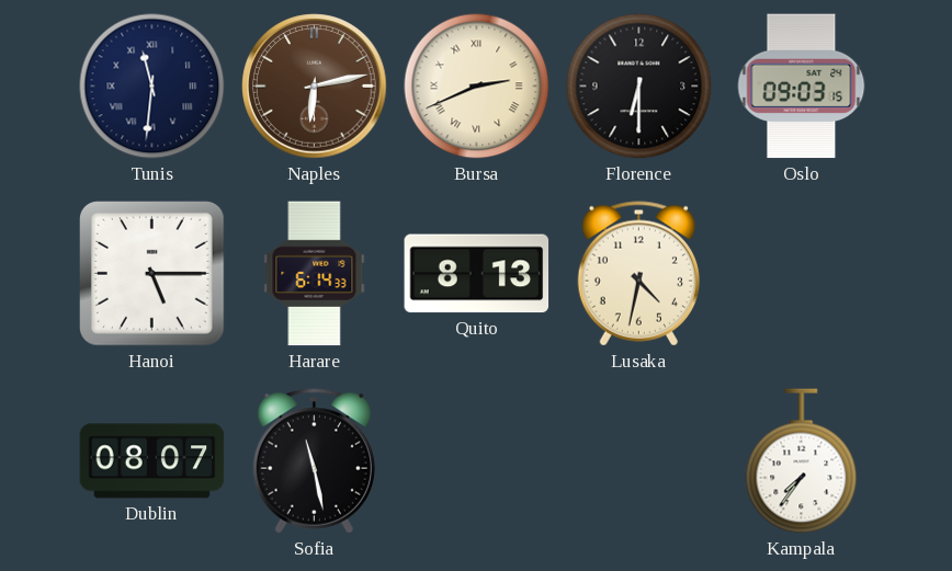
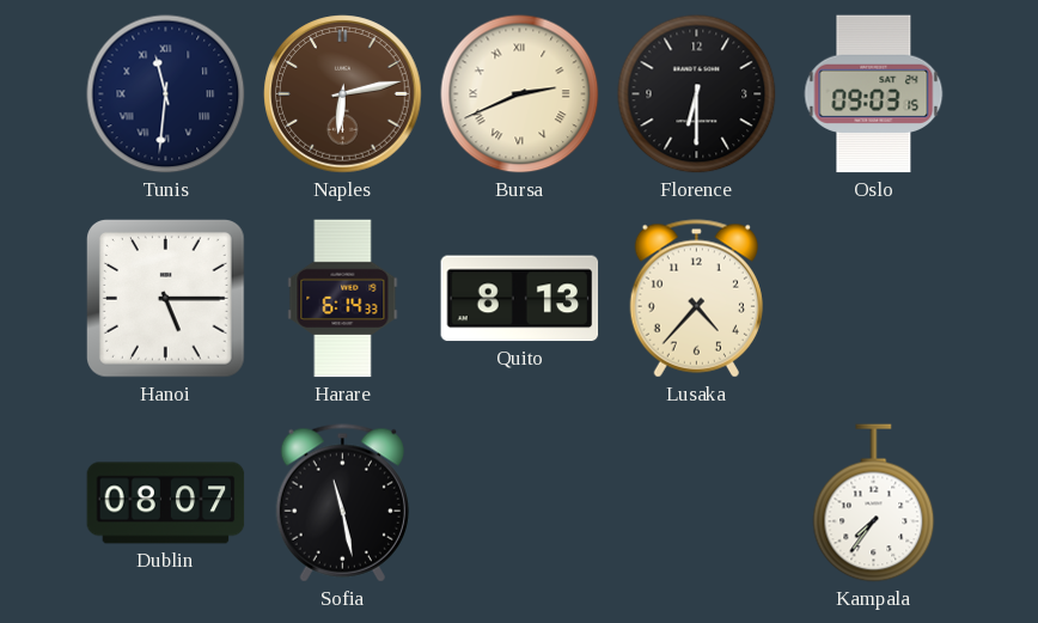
Lusaka: 4:32 -> 4:37
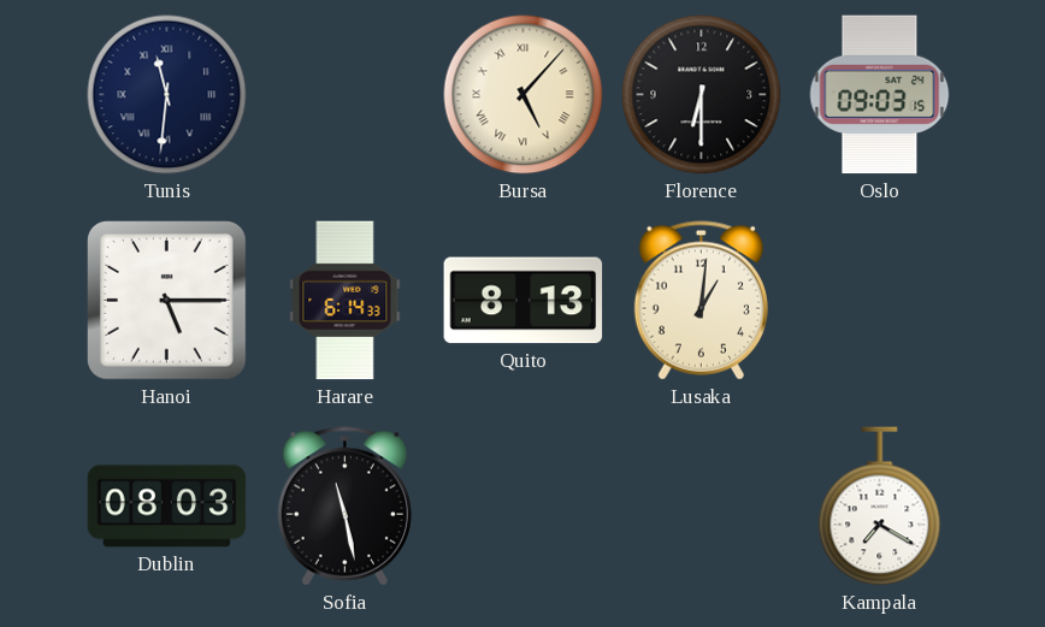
Naples: 6:13 -> none
Bursa: 2:41 -> 5:07
Lusaka: 4:37 -> 1:01
Dublin: 08:07 -> 08:03
Kampala: 7:36 -> 7:20
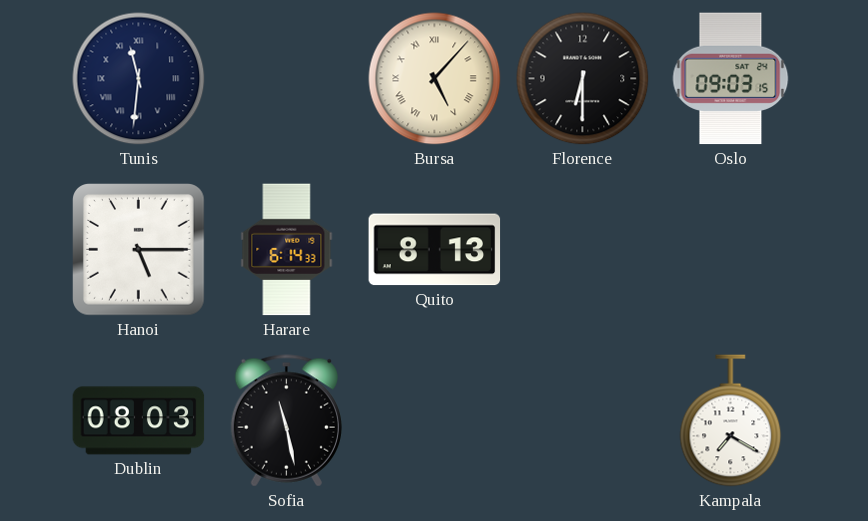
Lusaka: 1:01 -> none
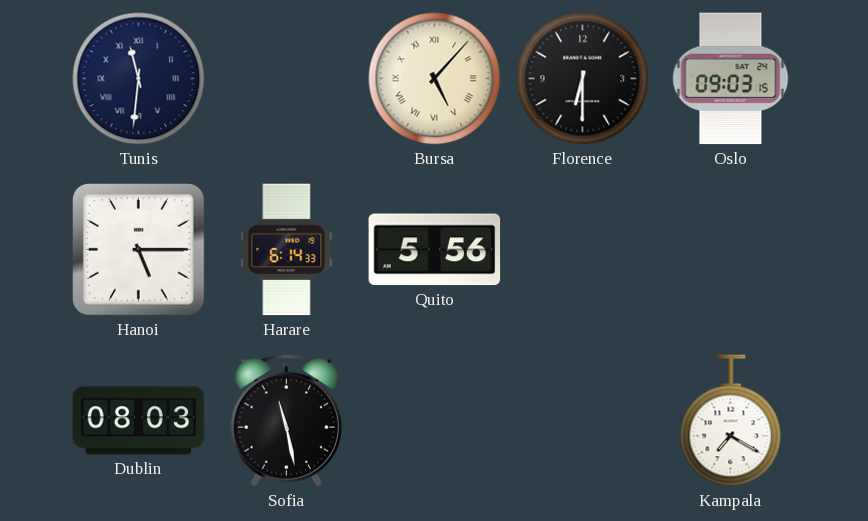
Quito: 8:13 -> 5:56
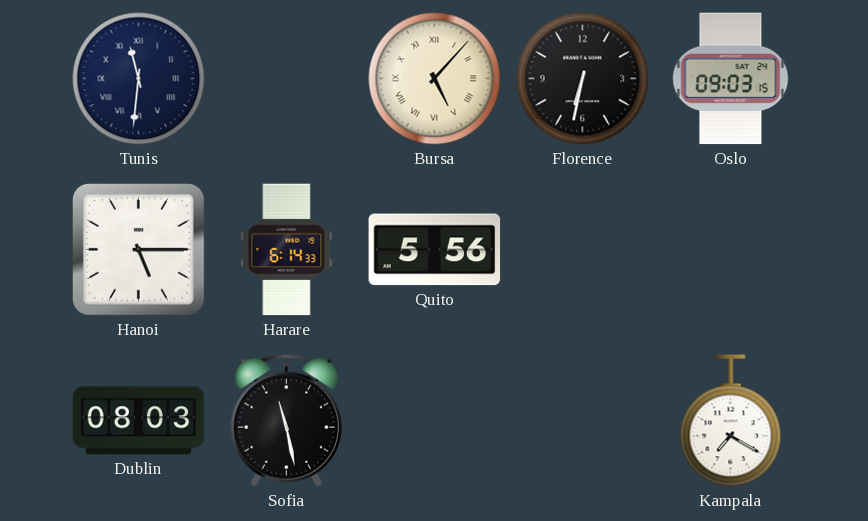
Florence: 6:30 -> 6:32
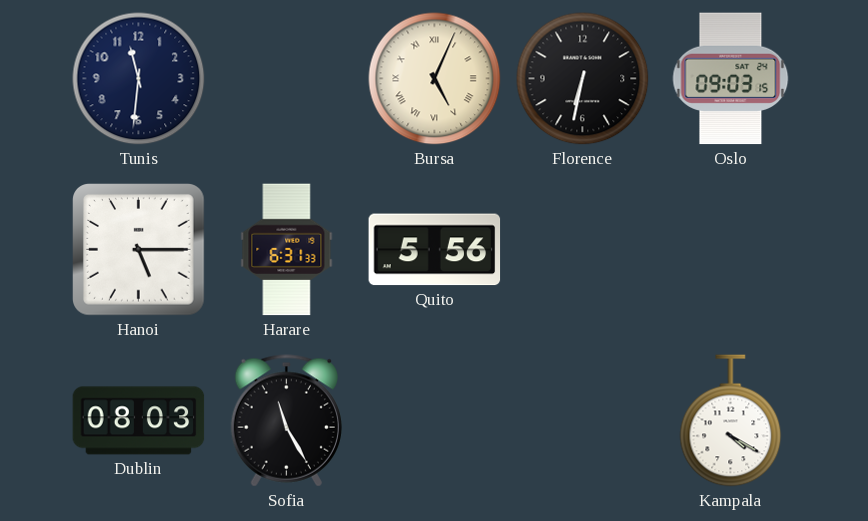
Tunis numerals: Roman -> Arabic
Bursa: 5:07 -> 5:04
Harare: 6:14 -> 6:31
Sofia: 11:28 -> 11:25
Kampala: 7:20 -> 4:20
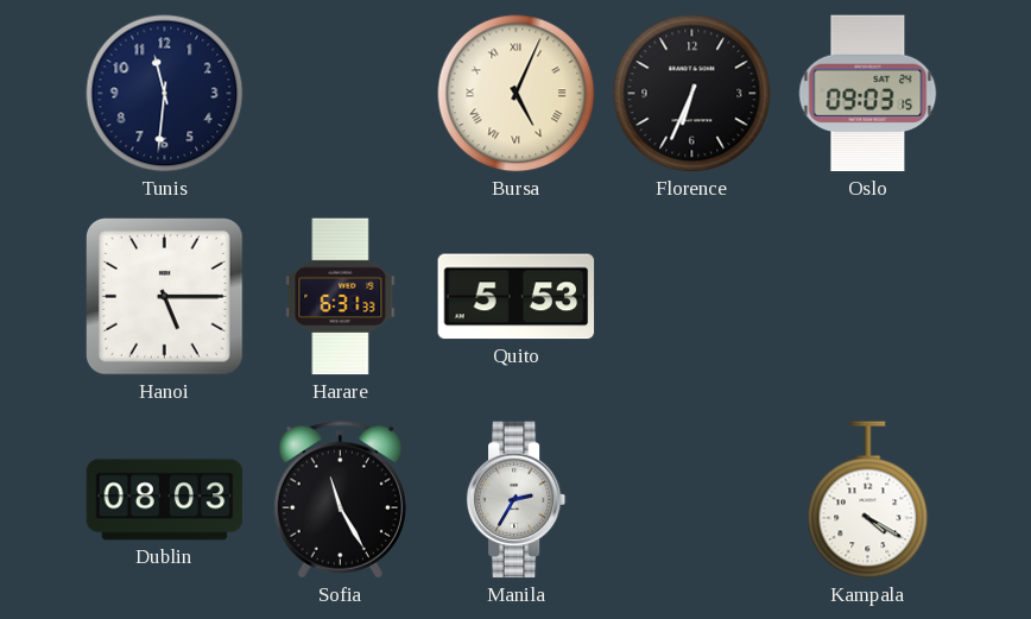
Florence: 6:32 -> 6:34
Quito: 5:56 -> 5:53
Manila: none -> 2:35
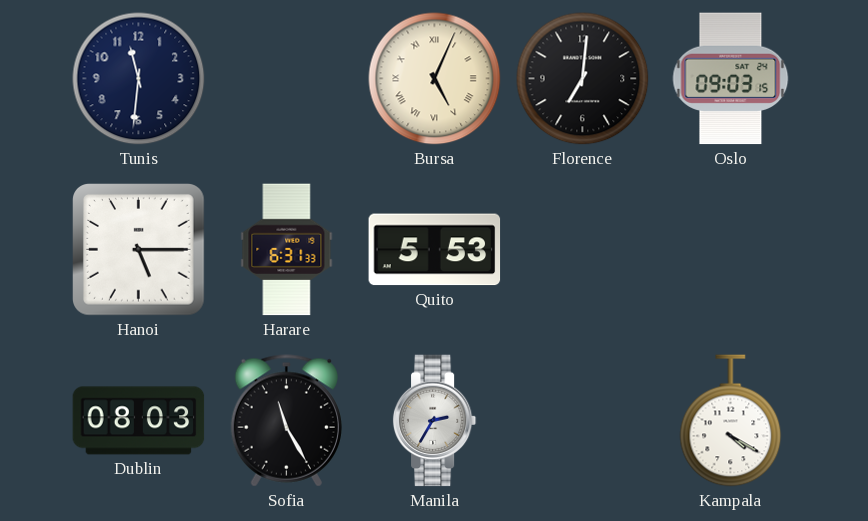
Florence: 6:34 -> 7:01
